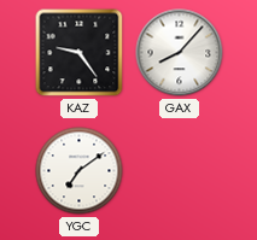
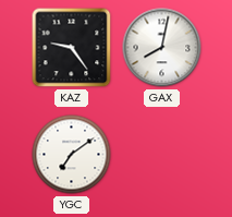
GAX: 8:07 -> 8:02
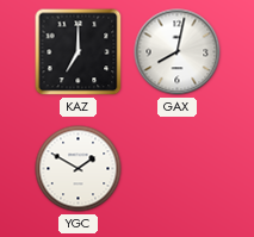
KAZ: 9:24 -> 7:00
YGC: 7:09 -> 1:50
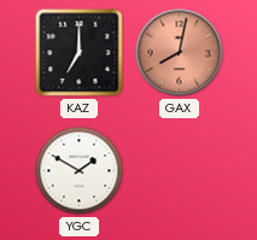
GAX dial: white -> salmon
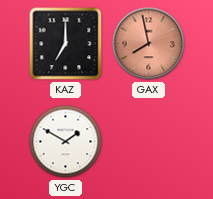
GAX: 8:02 -> 7:58
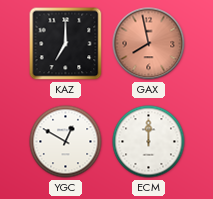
YGC: 1:50 -> 12:50
ECM: none -> 12:00
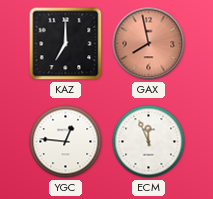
YGC: 12:50 -> 12:46
ECM: 12:00 -> 11:56
